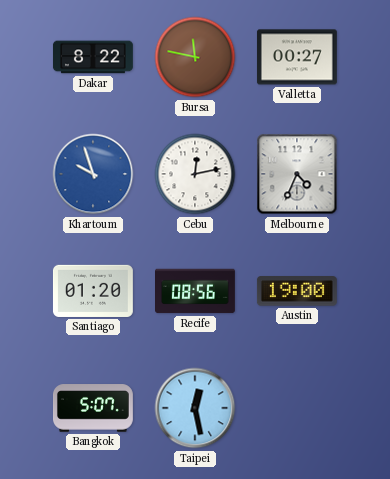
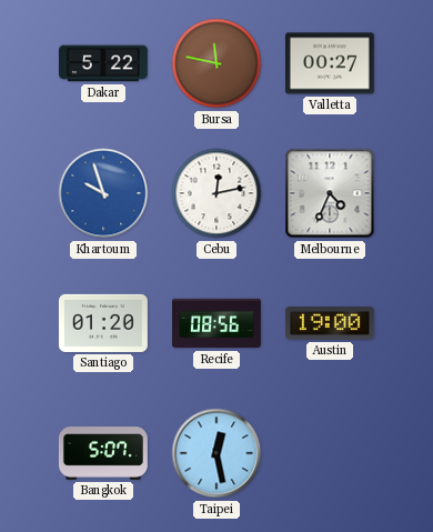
Dakar: 8:22 -> 5:22
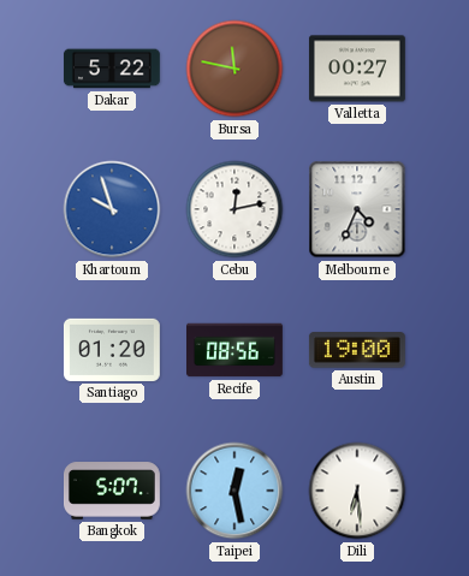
Dili: none -> 6:29
